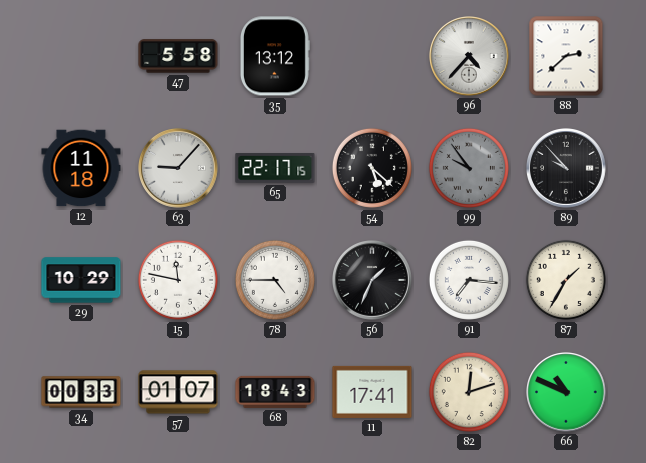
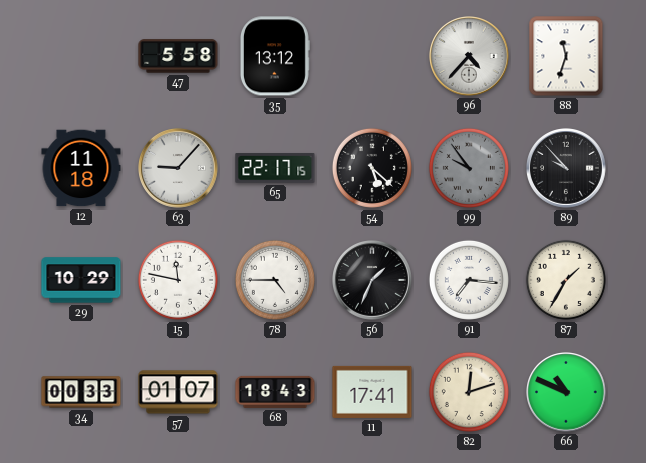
88: 2:38 -> 11:33
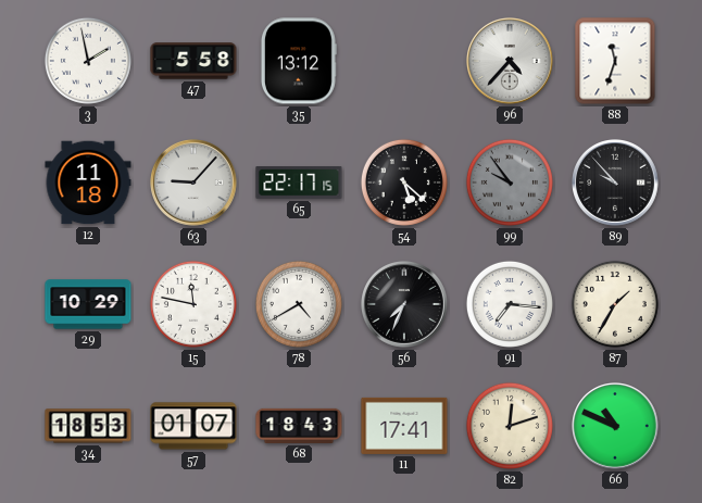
3: none -> 1:58
78: 4:45 -> 4:40
56: 1:34 -> 7:34
34: 00:33 -> 18:53
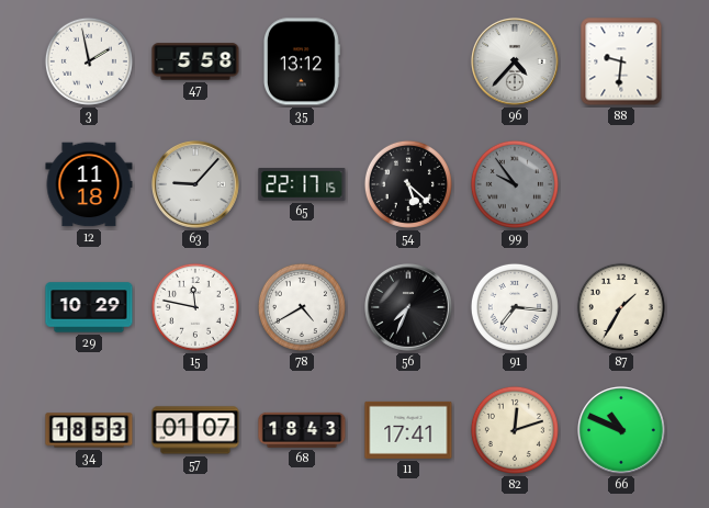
88: 11:33 -> 9:31
89: 9:53 -> none
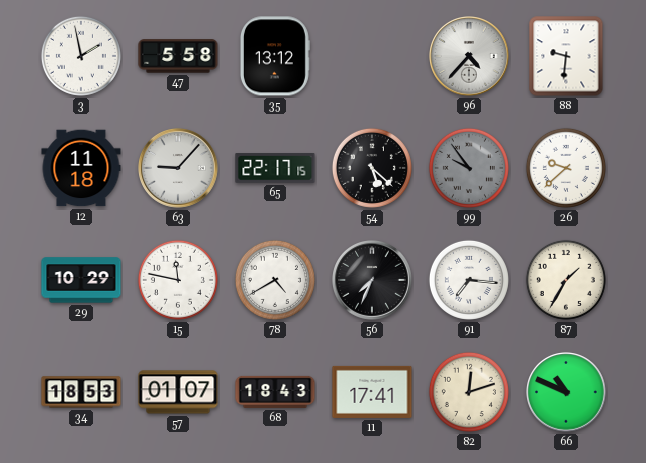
26: none -> 9:38
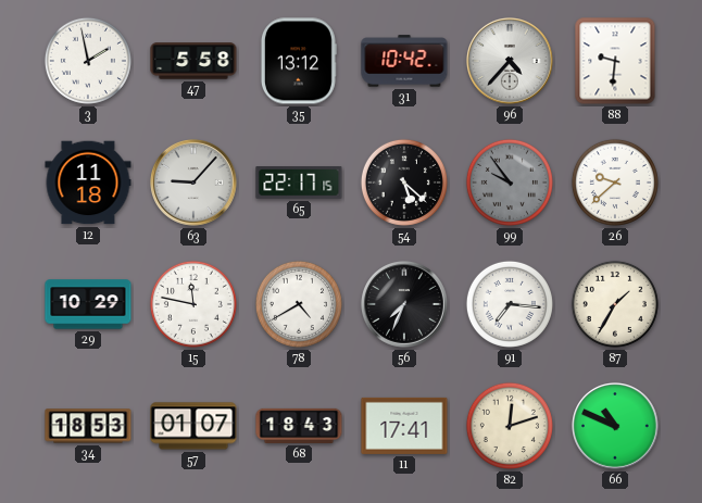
31: none -> 10:42
